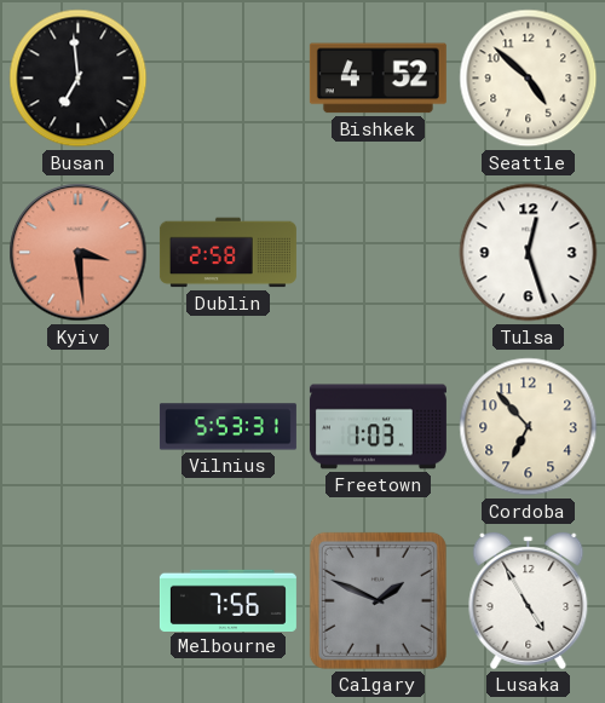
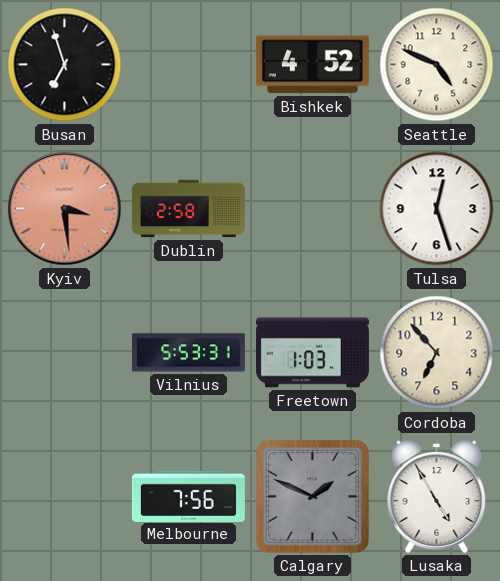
Busan: 6:59 -> 6:57
Seattle: 4:52 -> 4:49
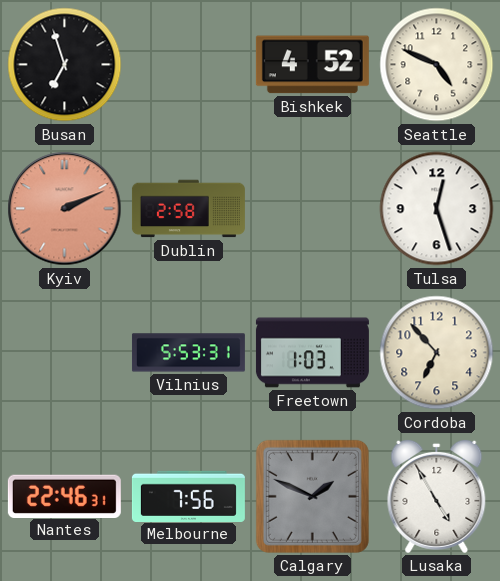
Kyiv: 3:29 -> 2:11
Nantes: none -> 22:46
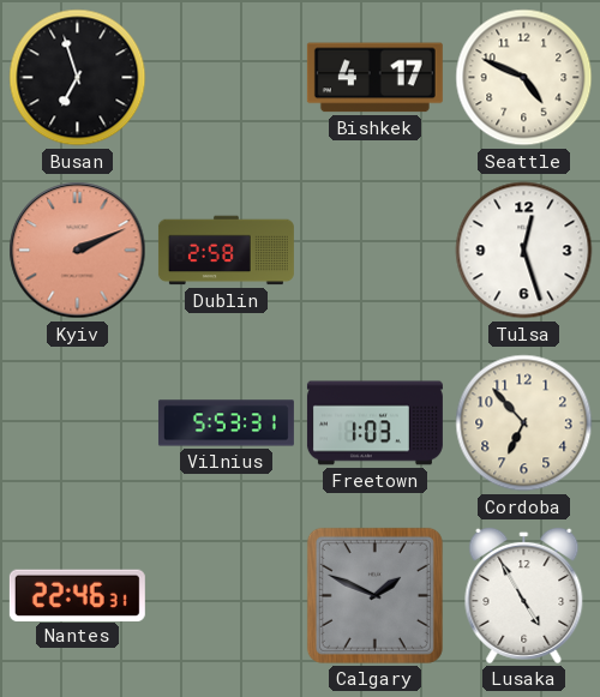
Bishkek: 4:52 -> 4:17
Melbourne: 7:56 -> none
